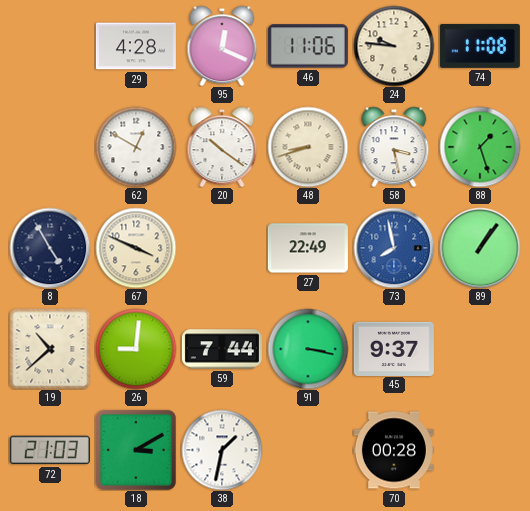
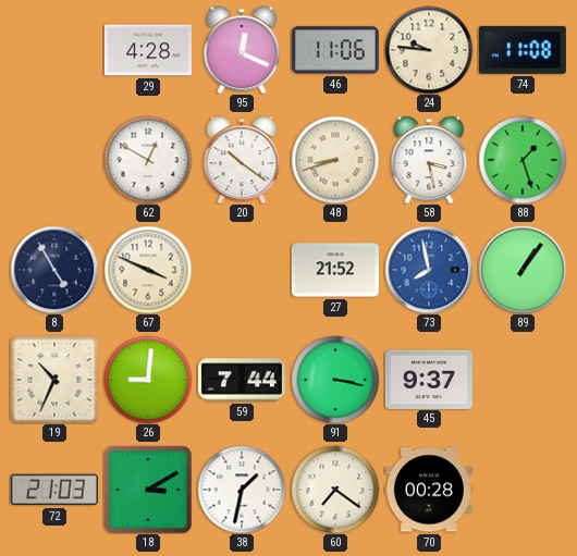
27: 22:49 -> 21:52
19: 10:38 -> 10:34
60: none -> 7:21
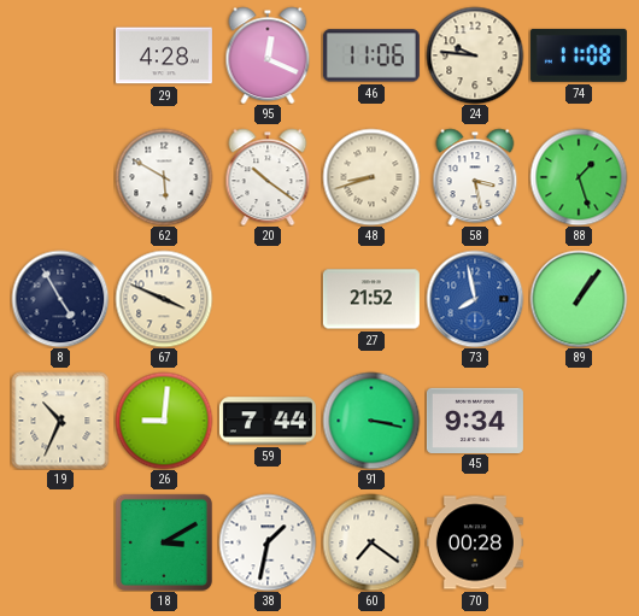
62: 12:50 -> 5:50
45: 9:37 -> 9:34
72: 21:03 -> none
